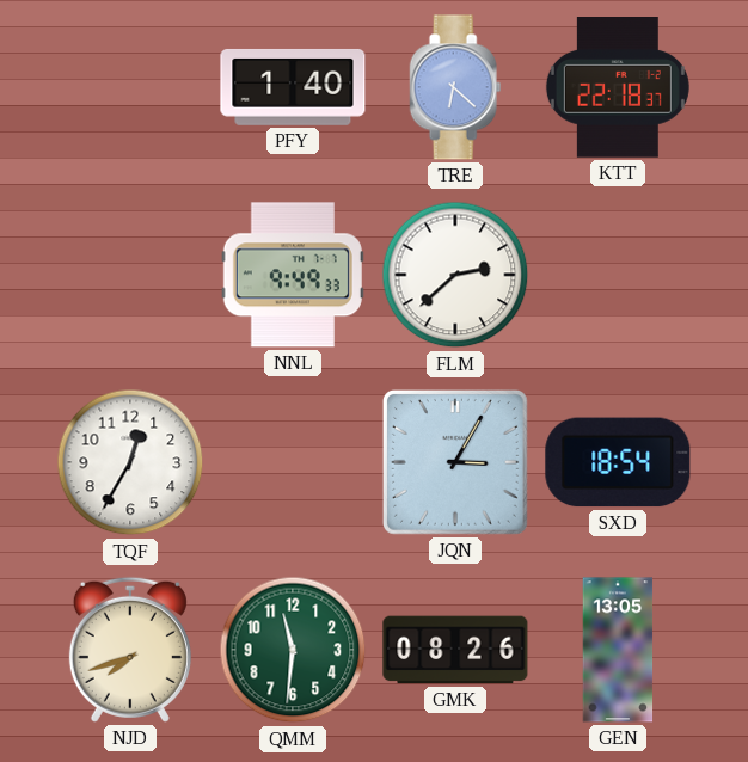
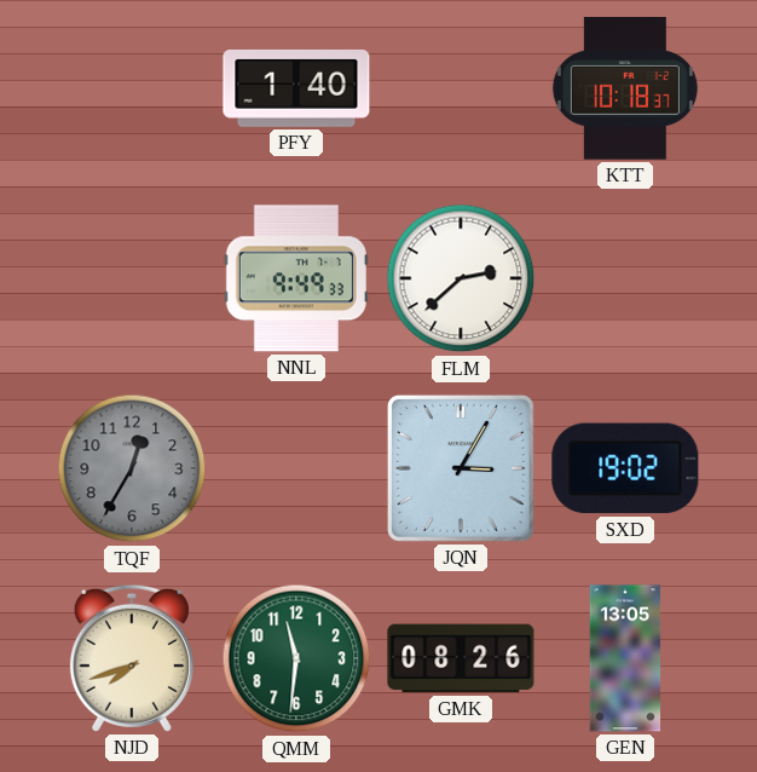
TRE: 6:22 -> none
KTT: 22:18 -> 10:18
TQF dial: white -> grey
SXD: 18:54 -> 19:02
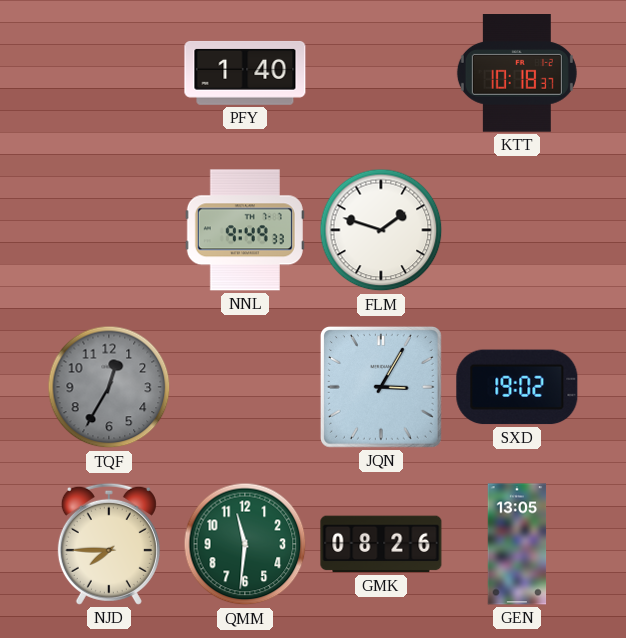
FLM: 2:38 -> 1:48
NJD: 7:42 -> 7:45
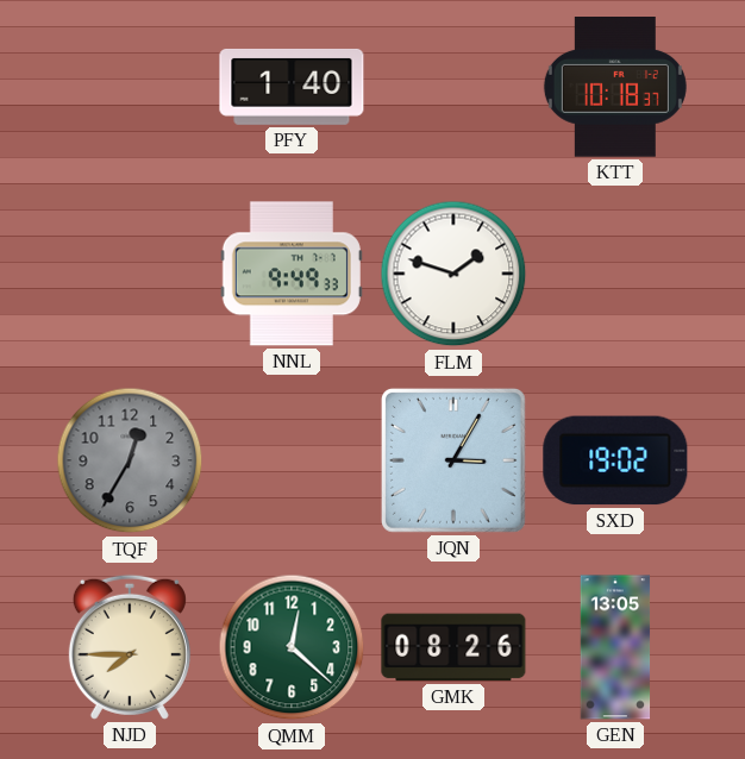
QMM: 11:31 -> 12:22
